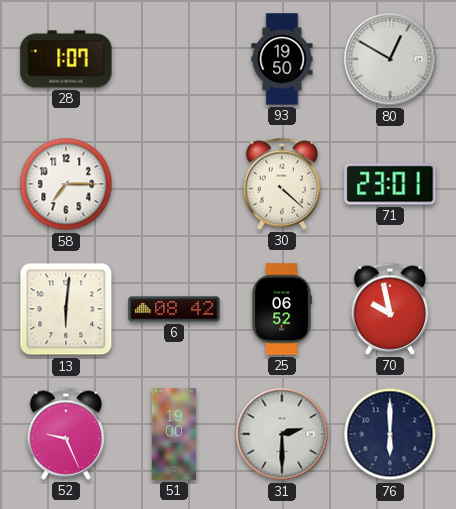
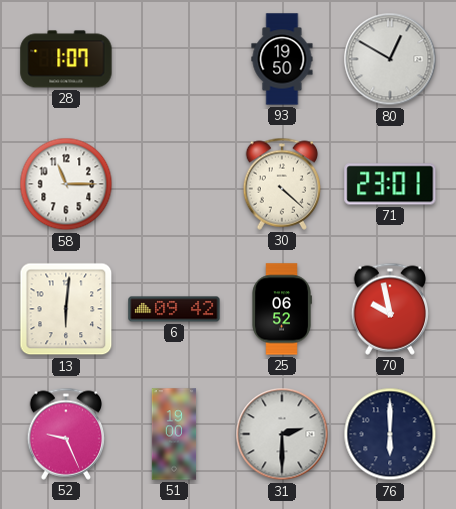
58: 7:15 -> 11:15
6: 08:42 -> 09:42
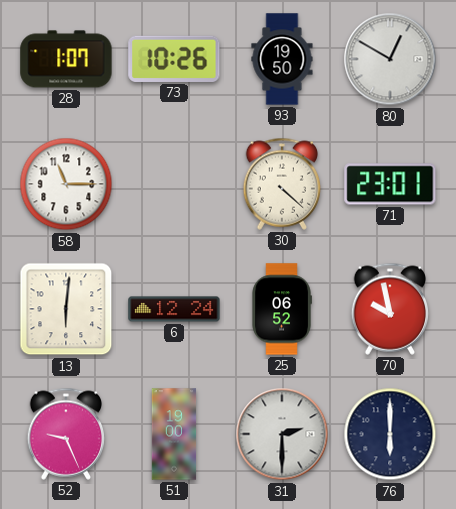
73: none -> 10:26
6: 09:42 -> 12:24
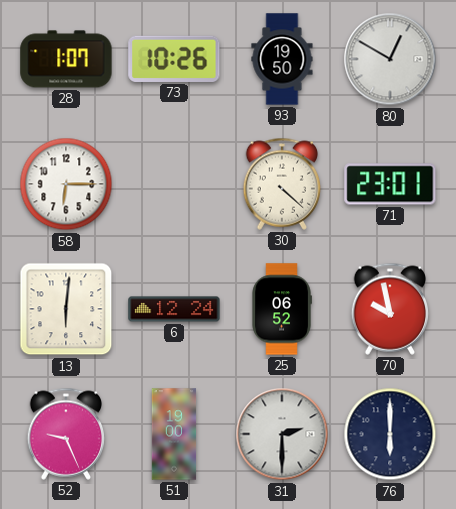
58: 11:15 -> 6:15
